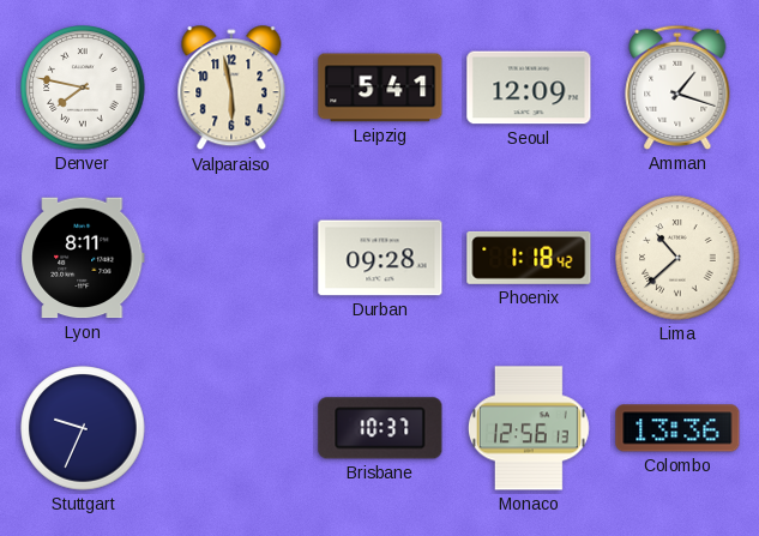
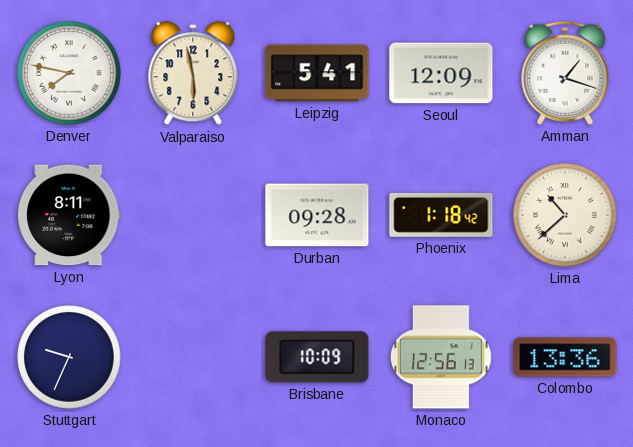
Brisbane: 10:37 -> 10:09
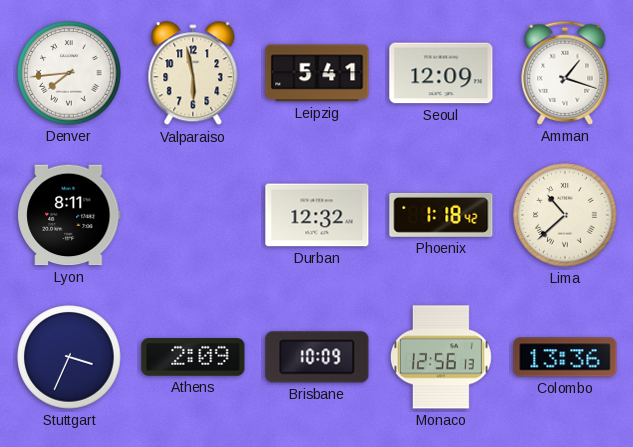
Denver: 7:47 -> 7:44
Durban: 09:28 -> 12:32
Stuttgart: 9:34 -> 3:34
Athens: none -> 2:09
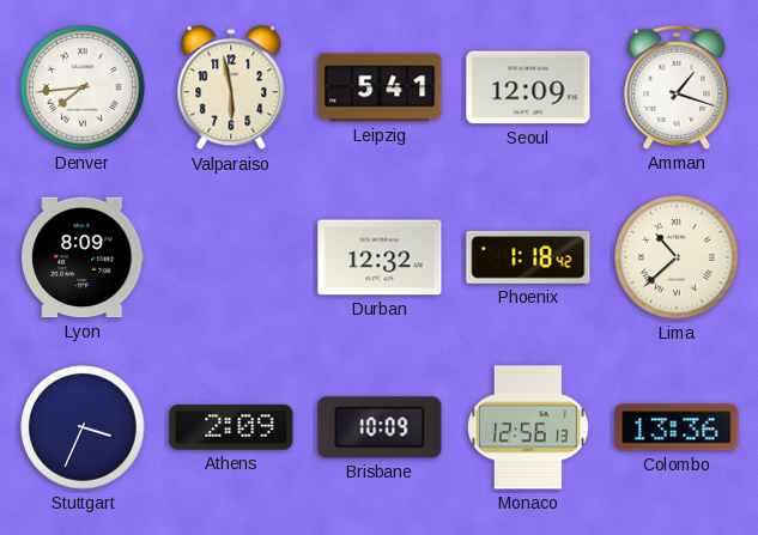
Lyon: 8:11 -> 8:09
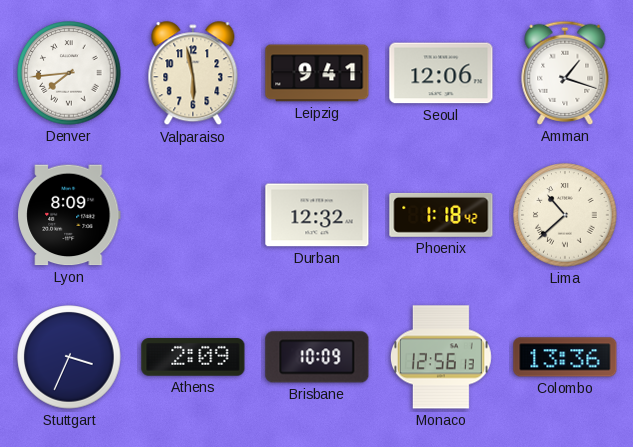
Leipzig: 5:41 -> 9:41
Seoul: 12:09 -> 12:06
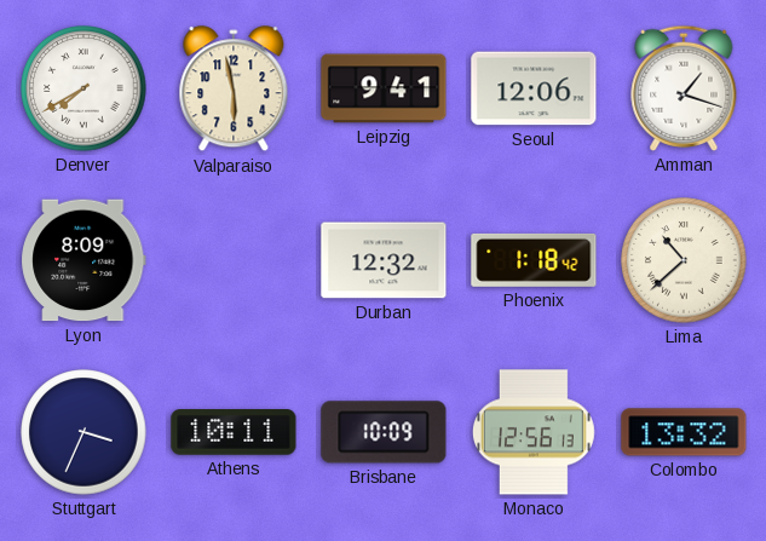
Denver: 7:44 -> 7:40
Athens: 2:09 -> 10:11
Colombo: 13:36 -> 13:32
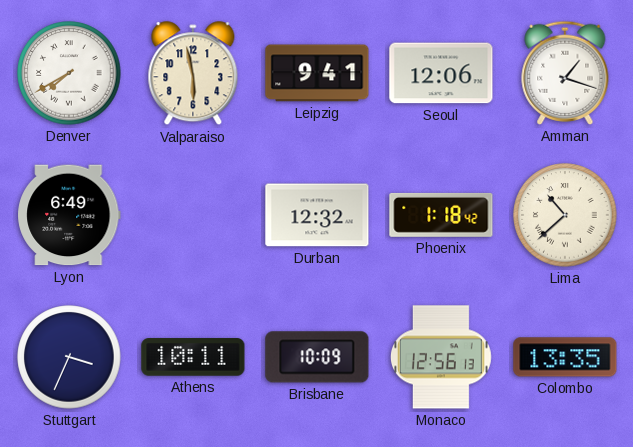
Lyon: 8:09 -> 6:49
Colombo: 13:32 -> 13:35
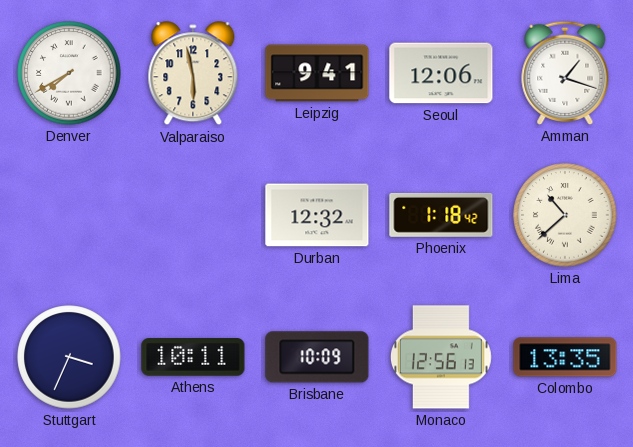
Lyon: 6:49 -> none
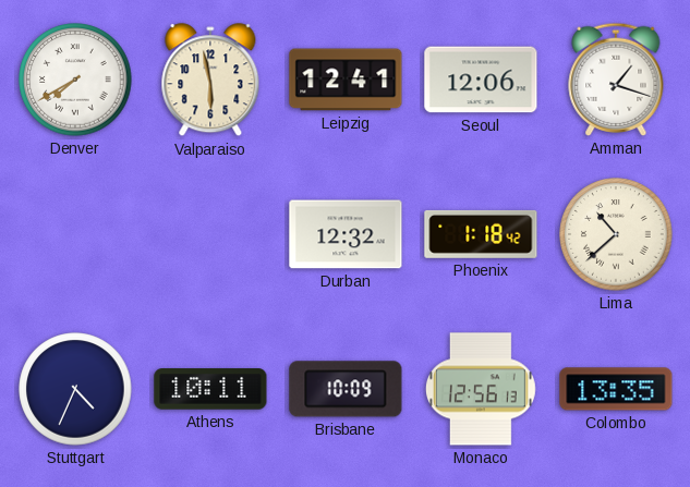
Leipzig: 9:41 -> 12:41
Stuttgart: 3:34 -> 4:34
